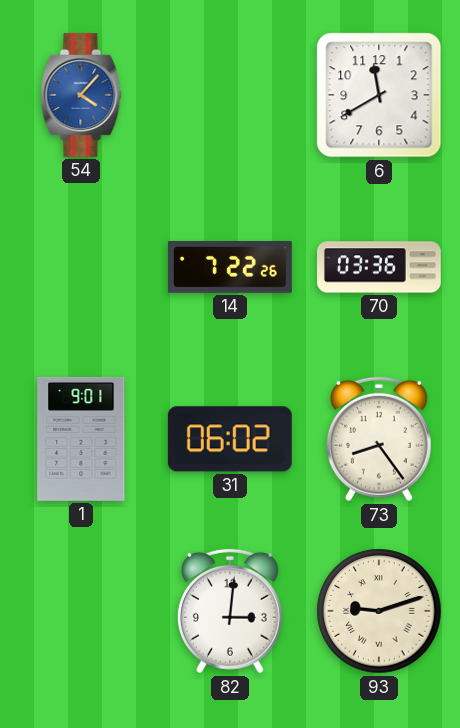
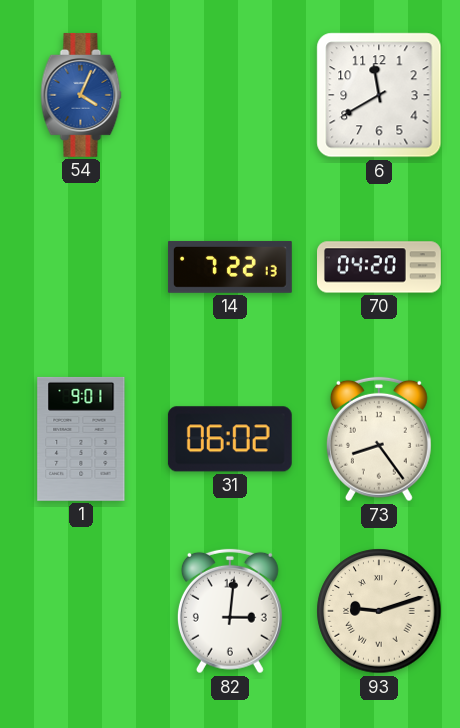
54: 4:07 -> 4:04
14: 7:22:26 -> 7:22:13
70: 03:36 -> 04:20
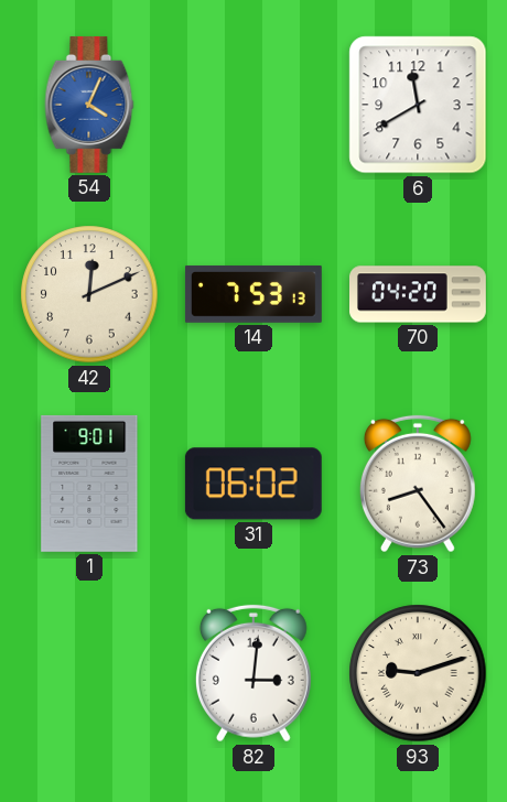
42: none -> 12:11
14: 7:22 -> 7:53
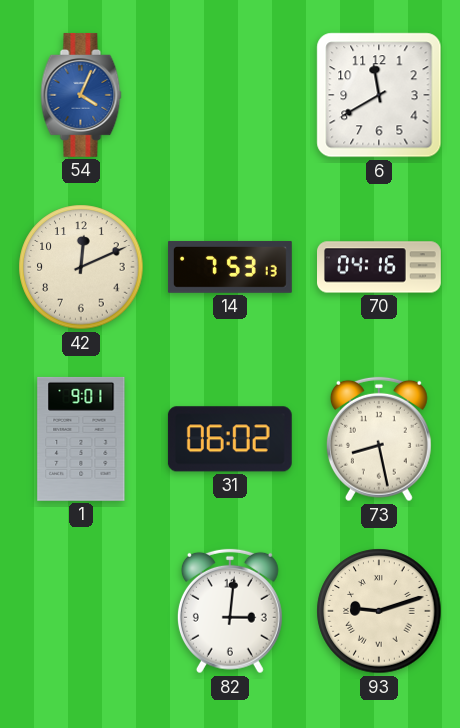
70: 04:20 -> 04:16
73: 8:24 -> 8:28
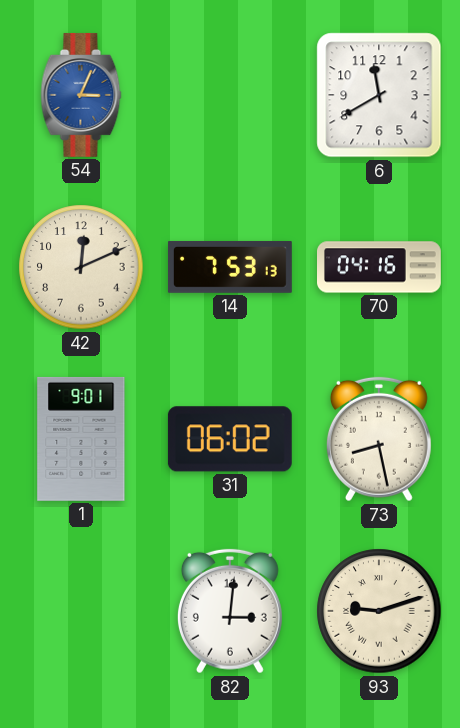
54: 4:04 -> 3:04
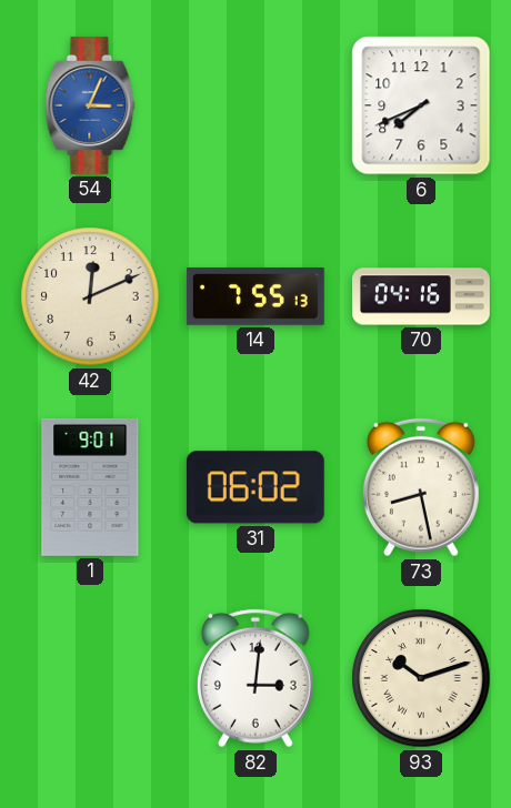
6: 11:40 -> 7:41
14: 7:53 -> 7:55
93: 9:12 -> 10:12
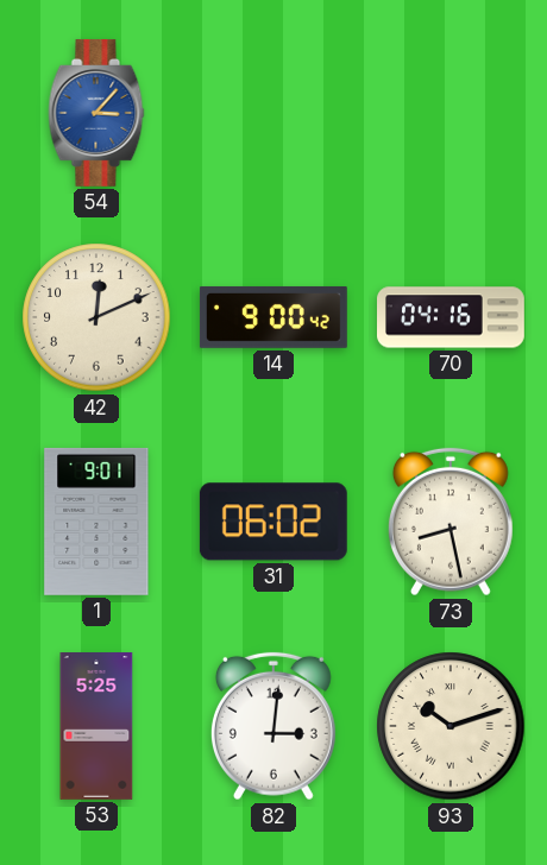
54: 3:04 -> 3:07
6: 7:41 -> none
14: 7:55 -> 9:00
53: none -> 5:25
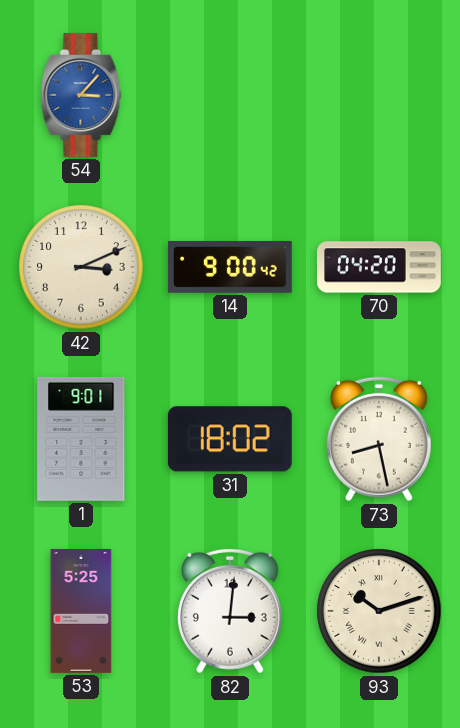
42: 12:11 -> 3:11
70: 04:16 -> 04:20
31: 06:02 -> 18:02
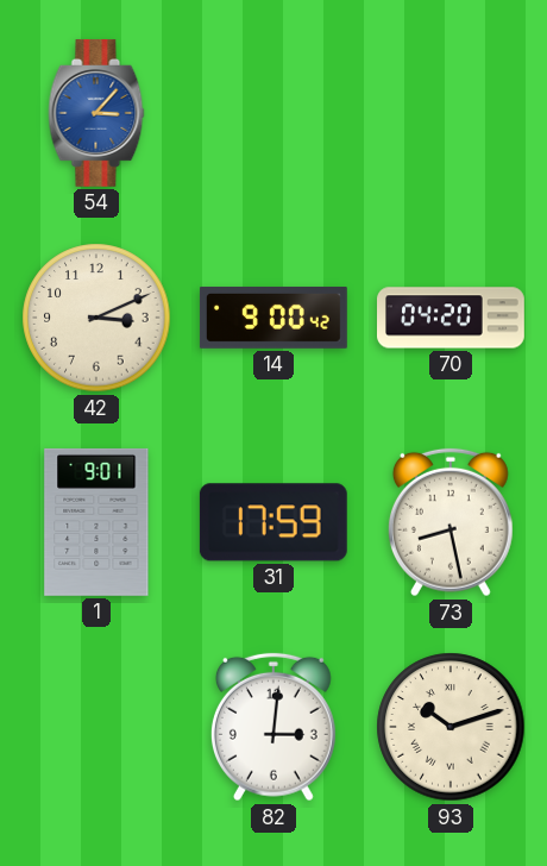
31: 18:02 -> 17:59
53: 5:25 -> none
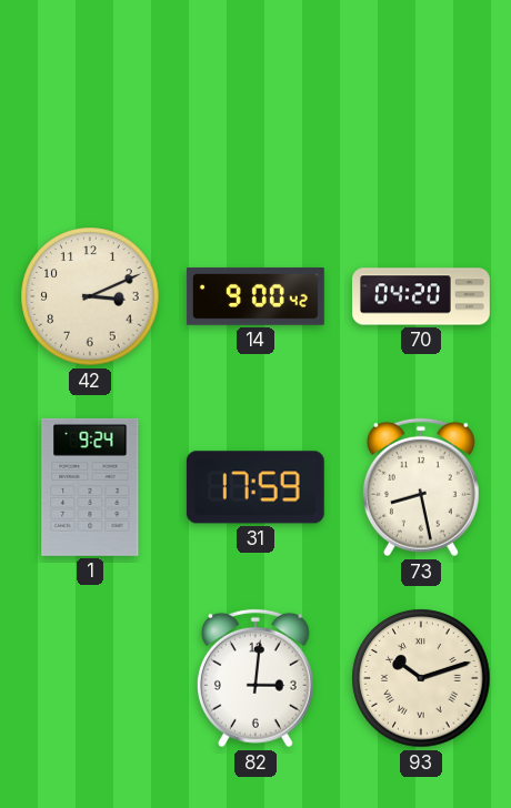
54: 3:07 -> none
1: 9:01 -> 9:24
